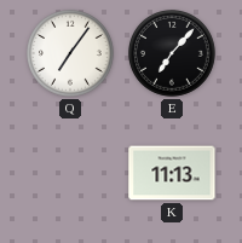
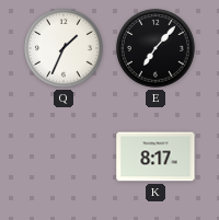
Q: 7:06 -> 1:34
K: 11:13 -> 8:17
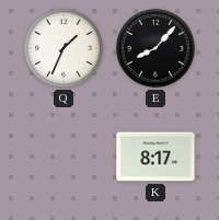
E: 7:07 -> 8:07
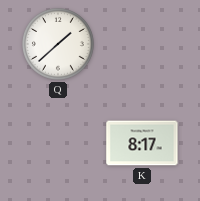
Q: 1:34 -> 1:38
E: 8:07 -> none
